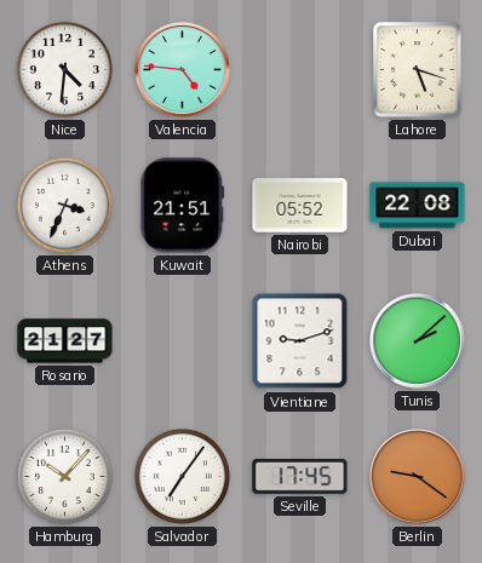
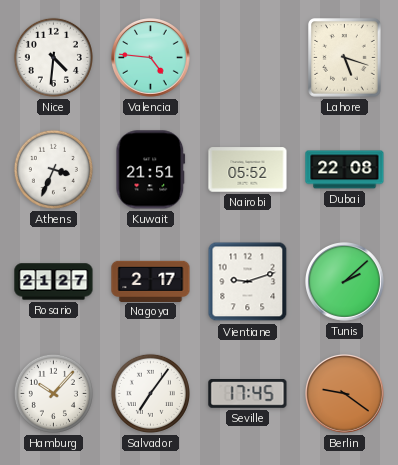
Nagoya: none -> 2:17
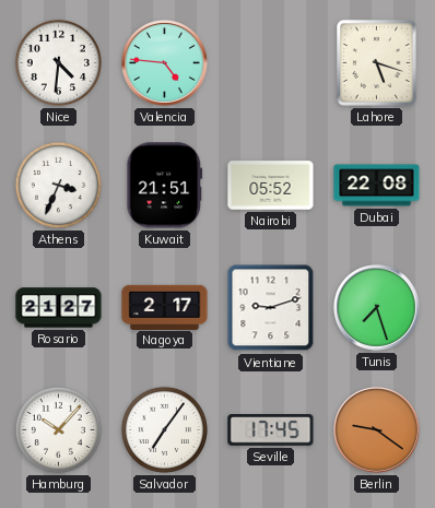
Tunis: 2:08 -> 7:27
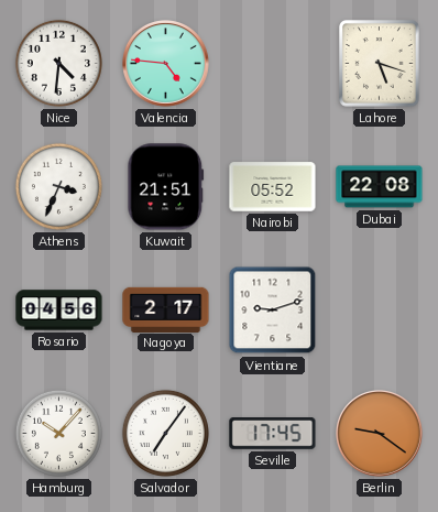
Rosario: 21:27 -> 04:56
Tunis: 7:27 -> none
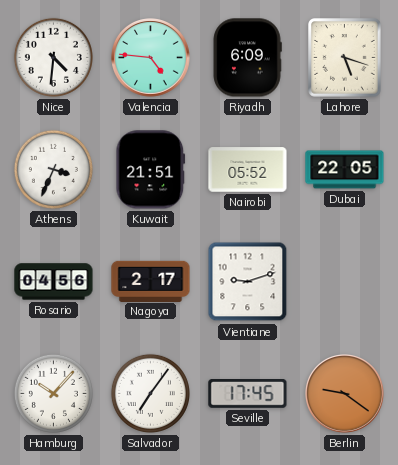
Riyadh: none -> 6:09
Dubai: 22:08 -> 22:05
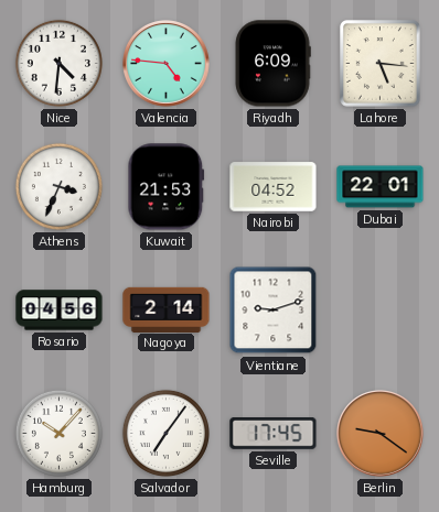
Lahore: 5:18 -> 5:16
Kuwait: 21:51 -> 21:53
Nairobi: 05:52 -> 04:52
Dubai: 22:05 -> 22:01
Nagoya: 2:17 -> 2:14
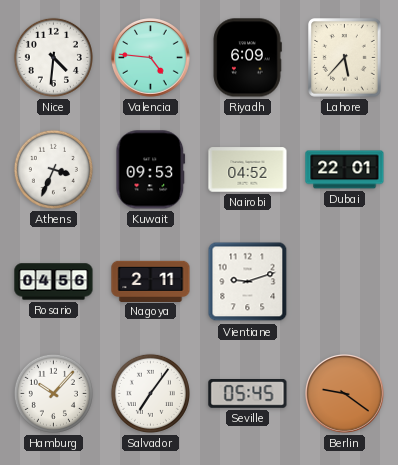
Lahore: 5:16 -> 5:37
Kuwait: 21:53 -> 09:53
Nagoya: 2:14 -> 2:11
Seville: 17:45 -> 05:45
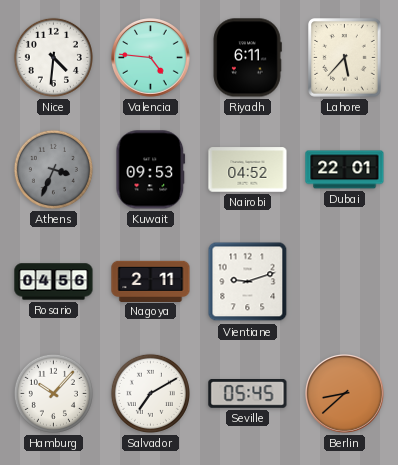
Riyadh: 6:09 -> 6:11
Athens dial: white -> grey
Salvador: 7:06 -> 7:10
Berlin: 9:21 -> 8:38
